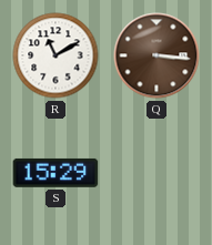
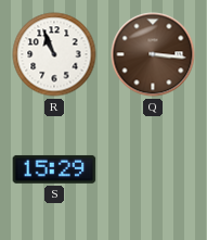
R: 11:10 -> 10:56
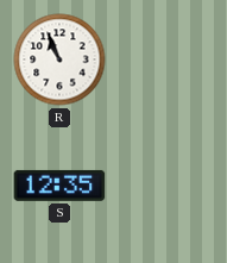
Q: 3:16 -> none
S: 15:29 -> 12:35
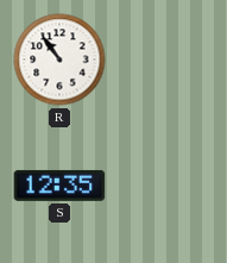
R: 10:56 -> 10:54
